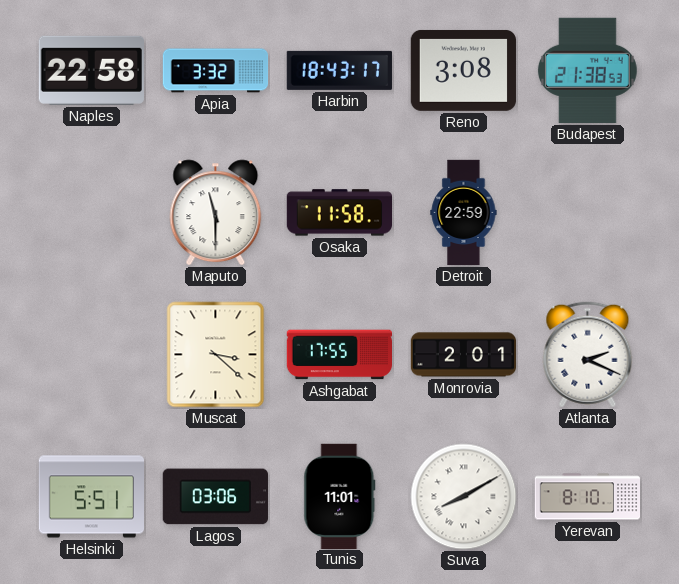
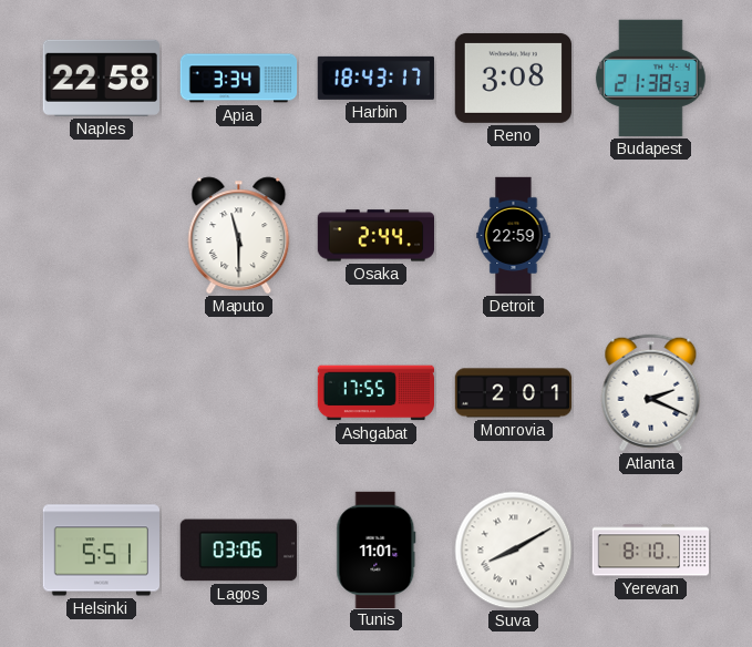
Apia: 3:32 -> 3:34
Osaka: 11:58 -> 2:44
Muscat: 3:22 -> none
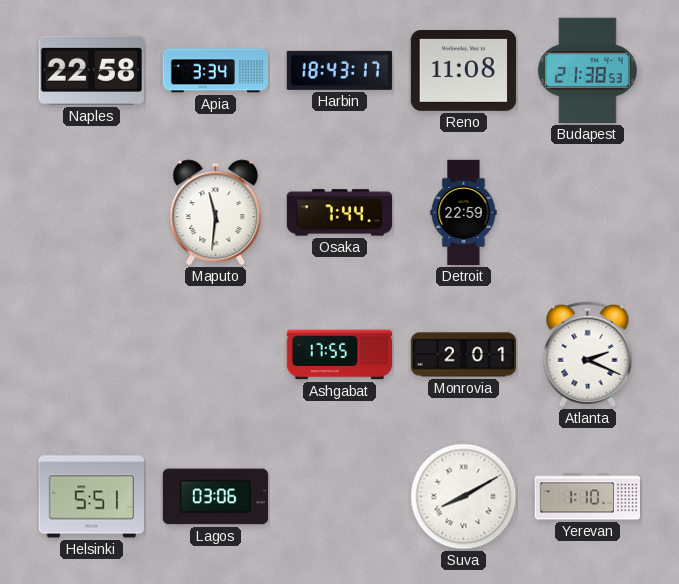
Reno: 3:08 -> 11:08
Maputo: 11:30 -> 11:31
Osaka: 2:44 -> 7:44
Tunis: 11:01 -> none
Yerevan: 8:10 -> 1:10
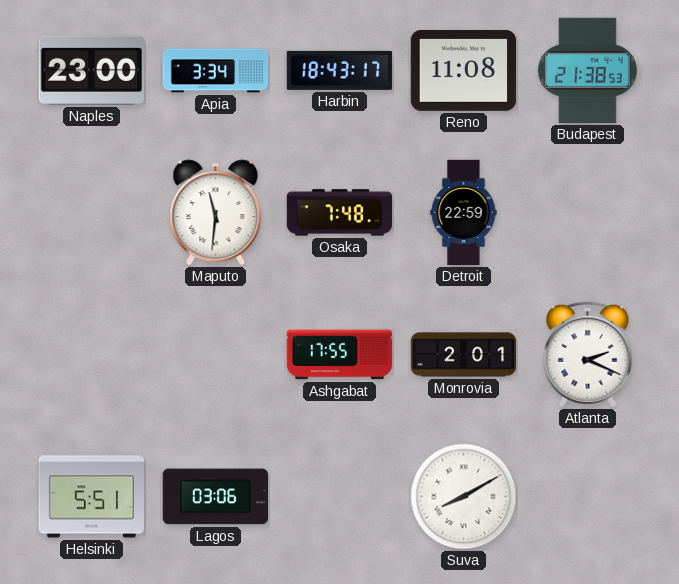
Naples: 22:58 -> 23:00
Osaka: 7:44 -> 7:48
Yerevan: 1:10 -> none
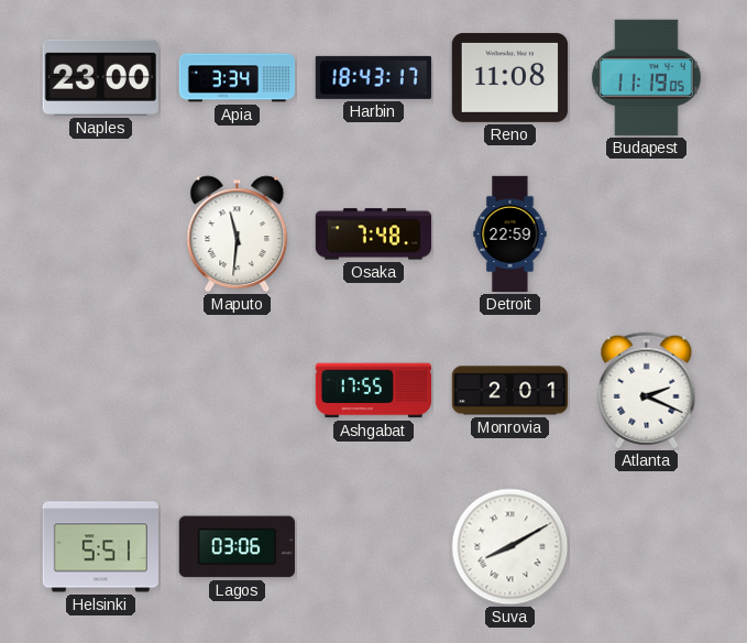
Budapest: 21:38 -> 11:19
